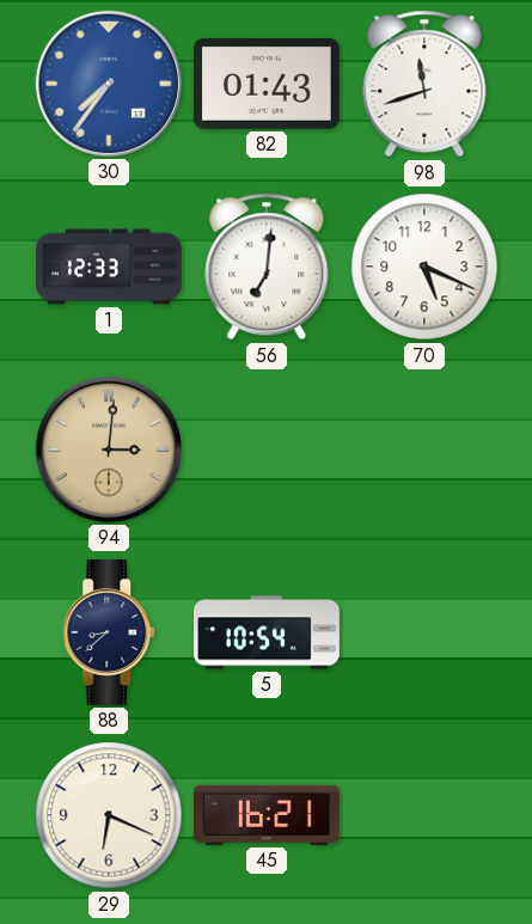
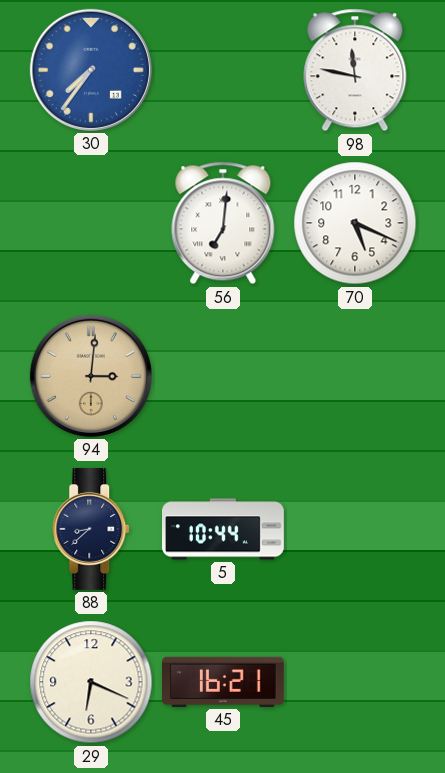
82: 01:43 -> none
98: 11:42 -> 11:47
1: 12:33 -> none
5: 10:54 -> 10:44
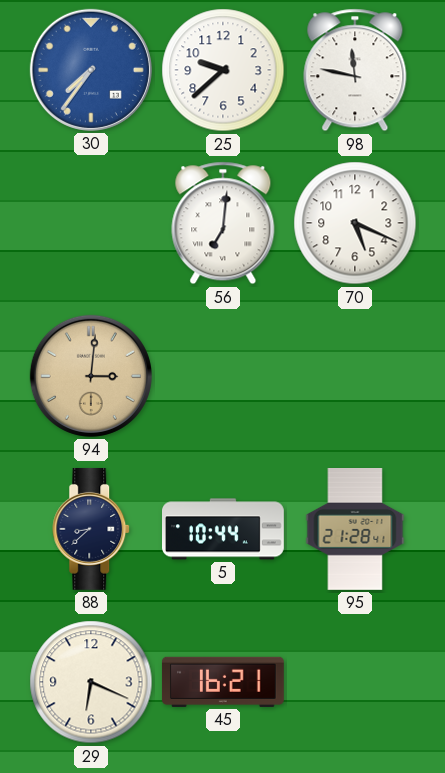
25: none -> 9:38
95: none -> 21:28
